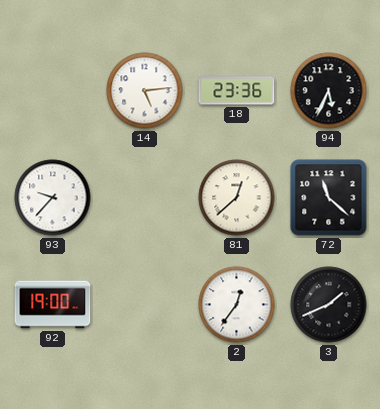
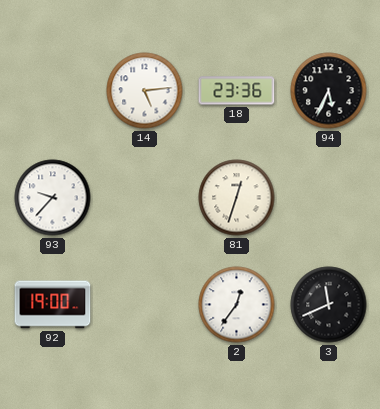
81: 12:38 -> 12:33
72: 11:22 -> none
3: 1:41 -> 11:41
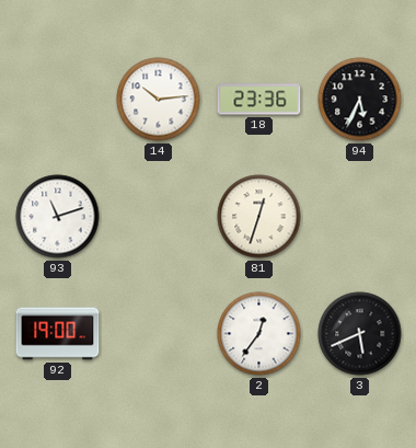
14: 5:14 -> 10:14
93: 9:37 -> 11:12
3: 11:41 -> 5:41
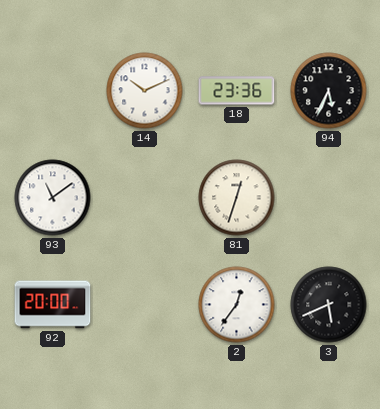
14: 10:14 -> 10:11
93: 11:12 -> 11:09
92: 19:00 -> 20:00
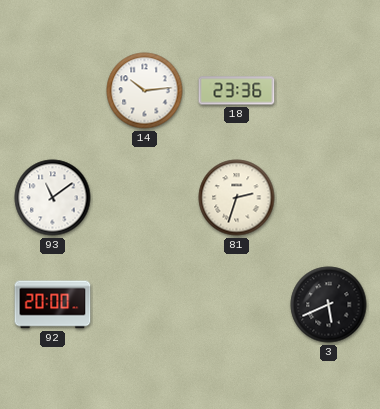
14: 10:11 -> 10:14
94: 5:34 -> none
81: 12:33 -> 2:33
2: 12:36 -> none
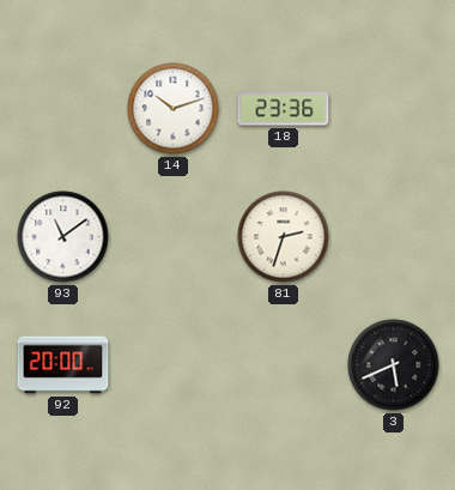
14: 10:14 -> 10:12
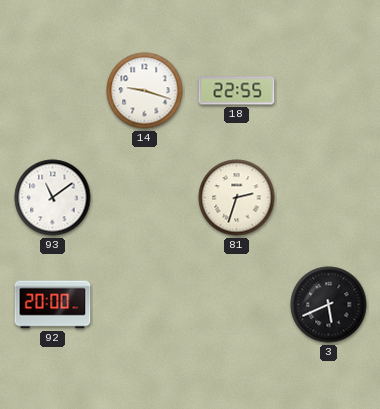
14: 10:12 -> 9:18
18: 23:36 -> 22:55
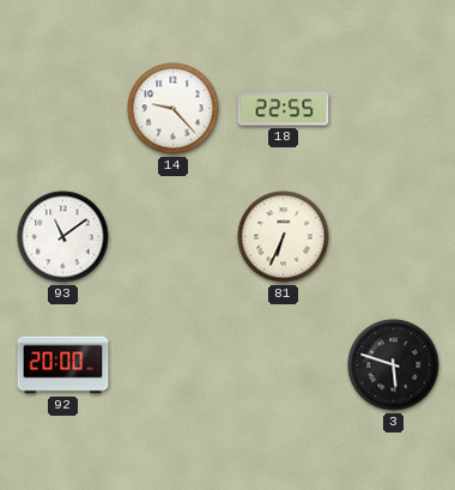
14: 9:18 -> 9:23
81: 2:33 -> 6:34
3: 5:41 -> 5:48
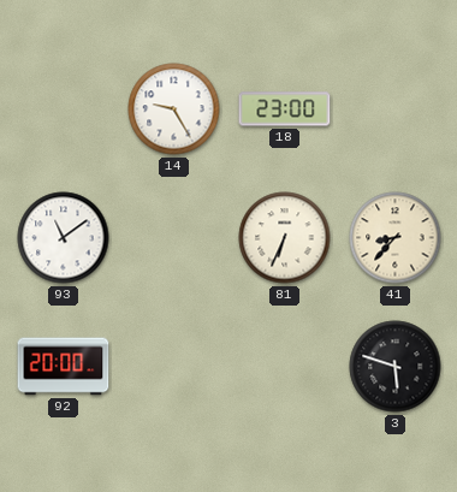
14: 9:23 -> 9:25
18: 22:55 -> 23:00
41: none -> 8:37
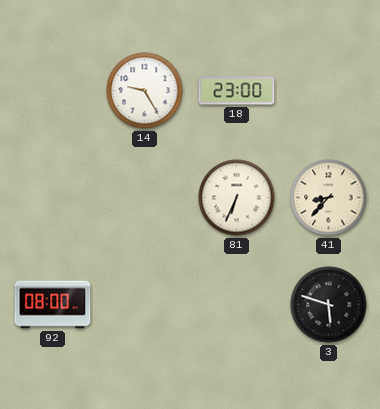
93: 11:09 -> none
92: 20:00 -> 08:00
